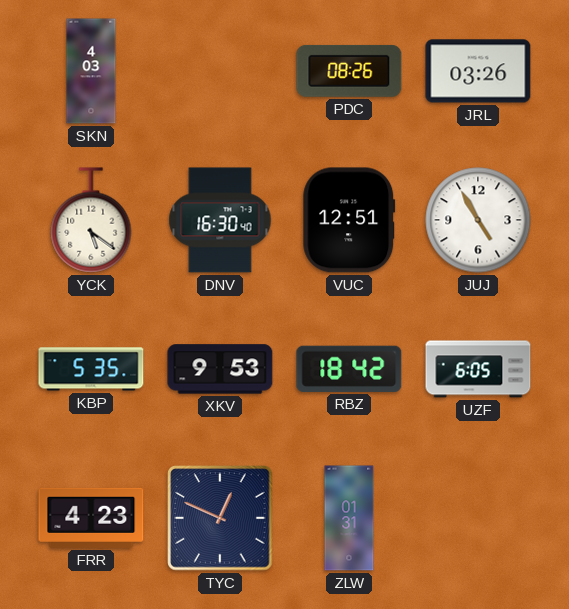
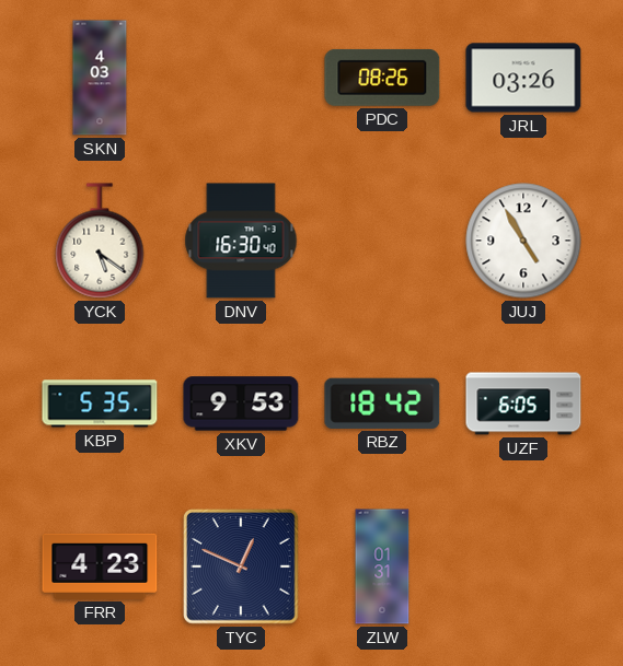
VUC: 12:51 -> none
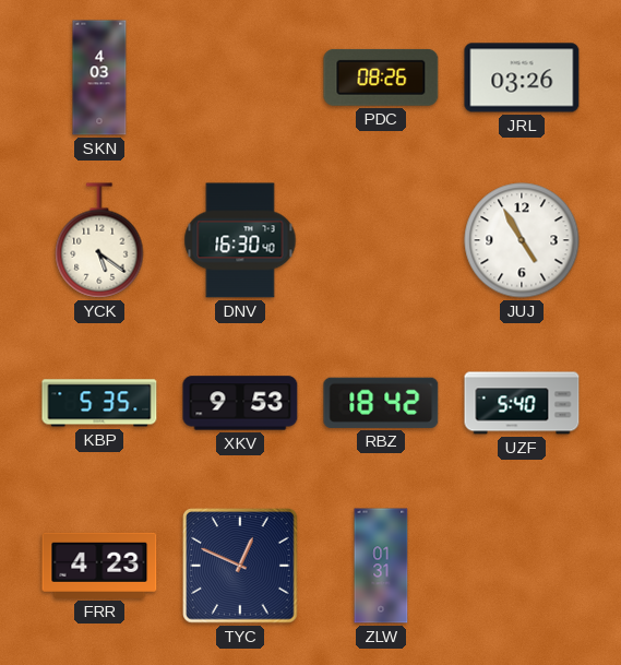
UZF: 6:05 -> 5:40
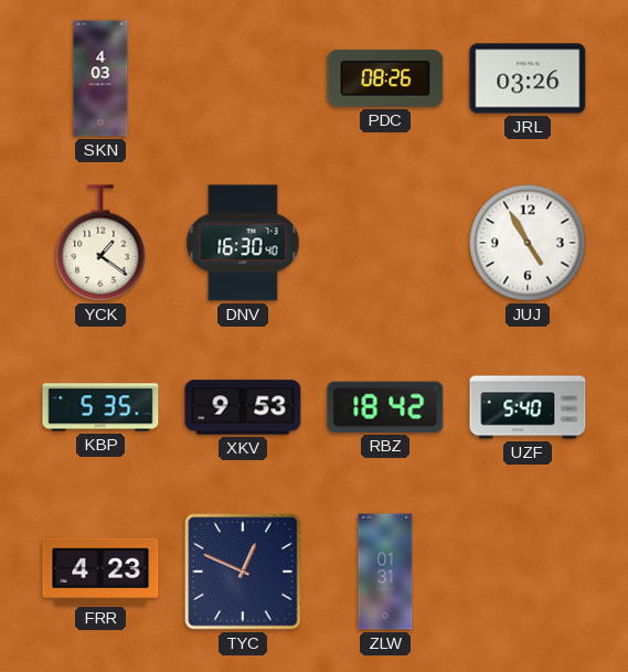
YCK: 5:21 -> 1:21
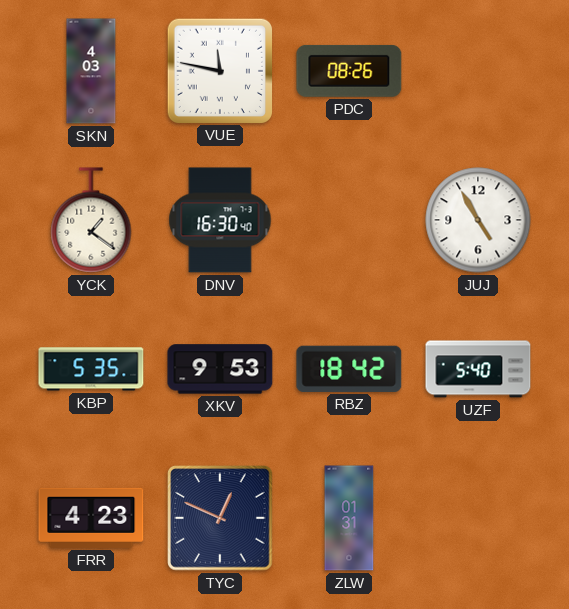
VUE: none -> 11:47
JRL: 03:26 -> none
